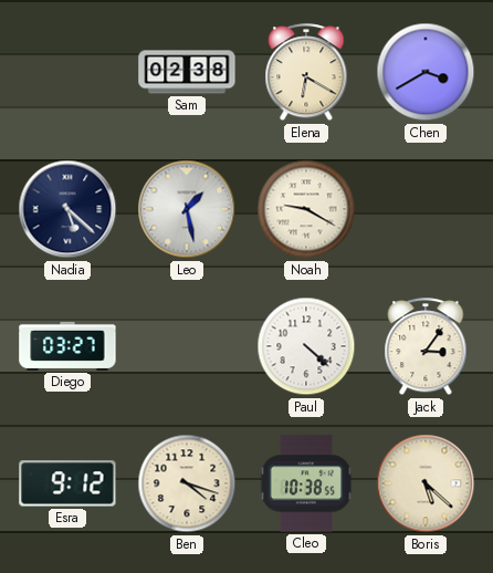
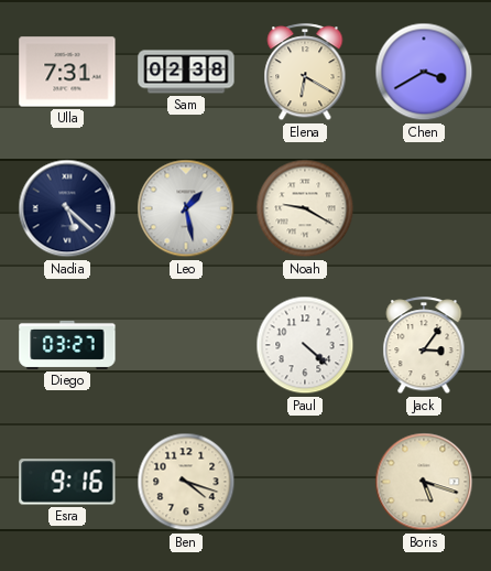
Ulla: none -> 7:31
Esra: 9:12 -> 9:16
Cleo: 10:38 -> none
Boris: 5:22 -> 5:18
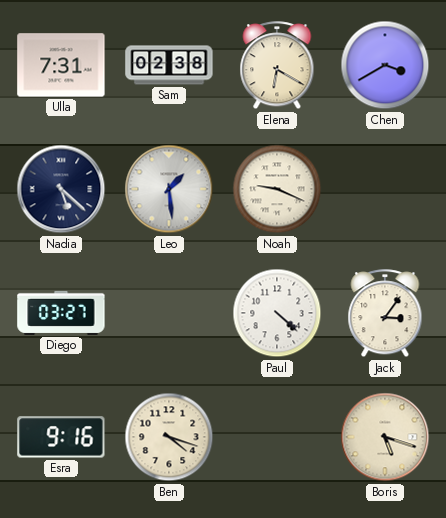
Leo: 1:28 -> 1:29
Noah: 9:20 -> 9:19
